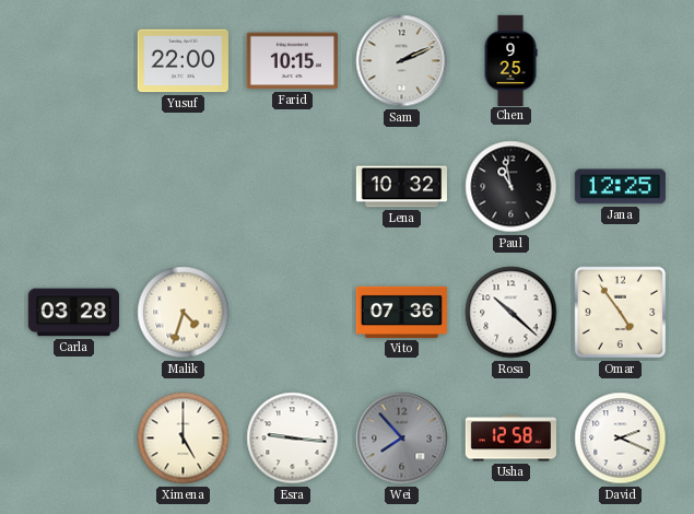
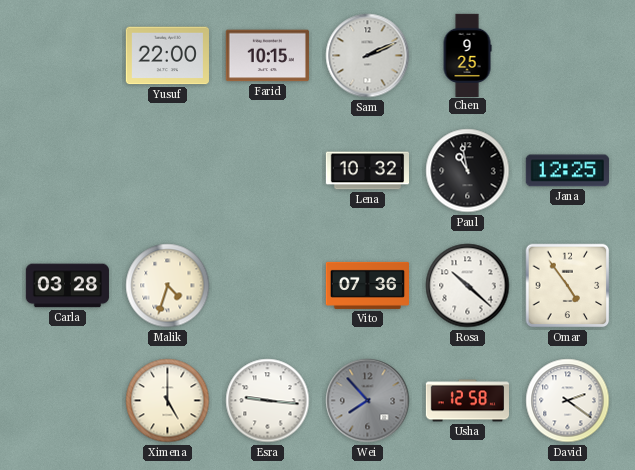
David: 2:19 -> 2:21
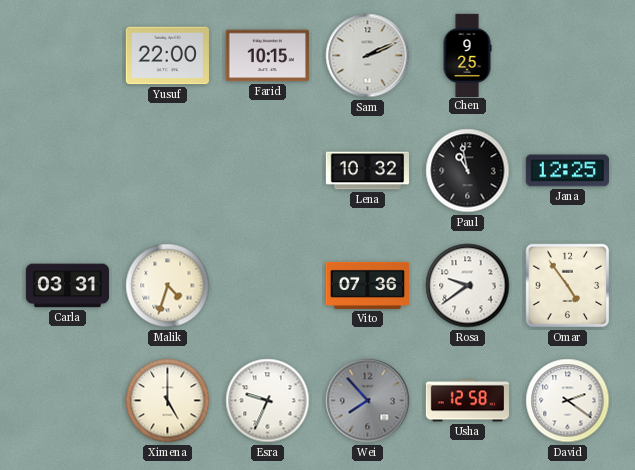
Carla: 03:28 -> 03:31
Rosa: 10:22 -> 9:39
Esra: 9:16 -> 9:34
